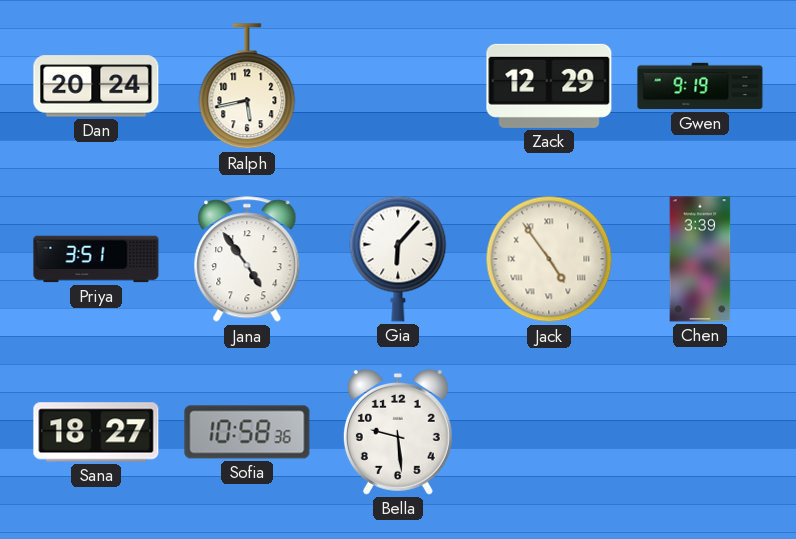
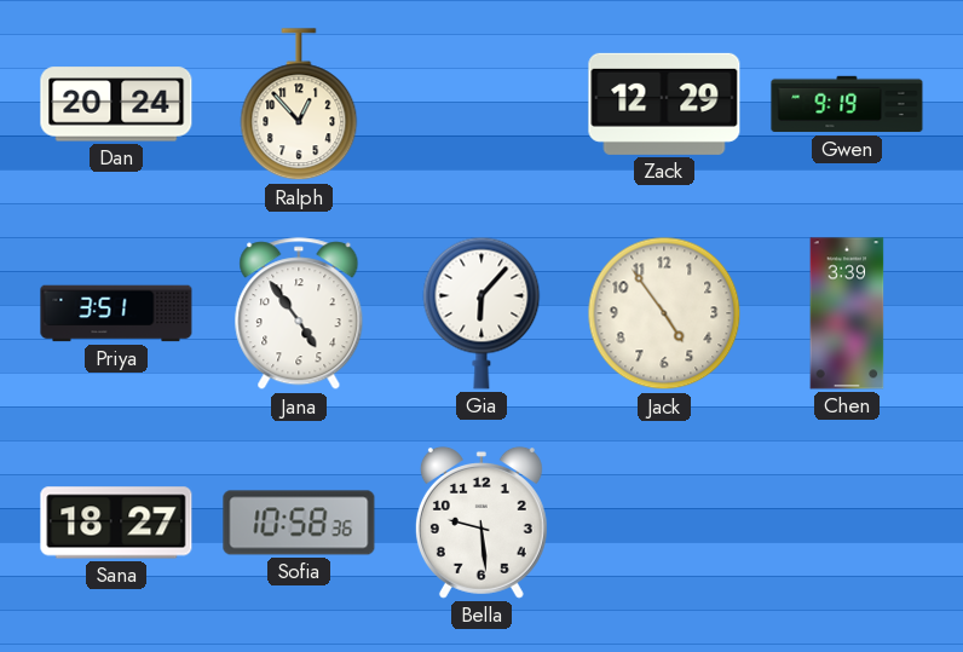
Ralph: 5:43 -> 12:53
Jack numerals: Roman -> Arabic
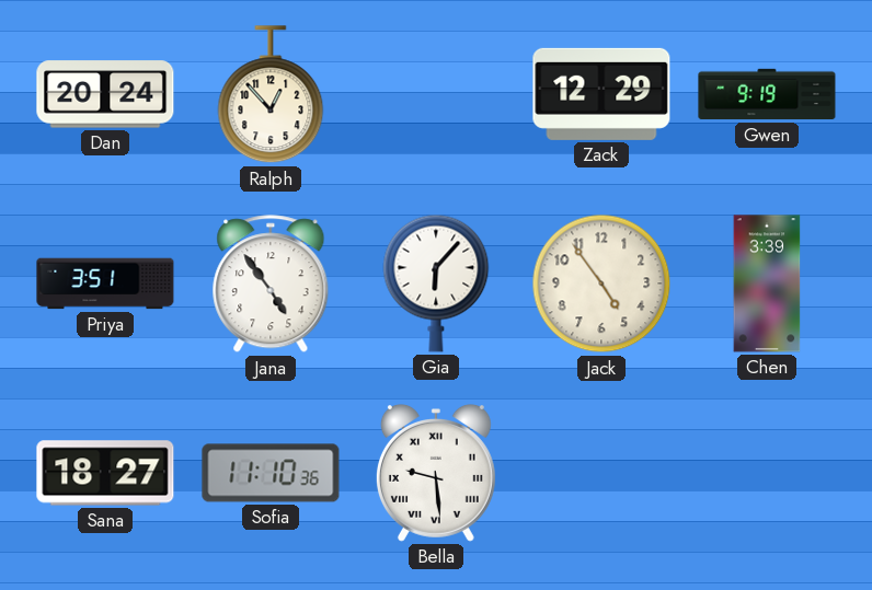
Sofia: 10:58 -> 11:10
Bella numerals: Arabic -> Roman
